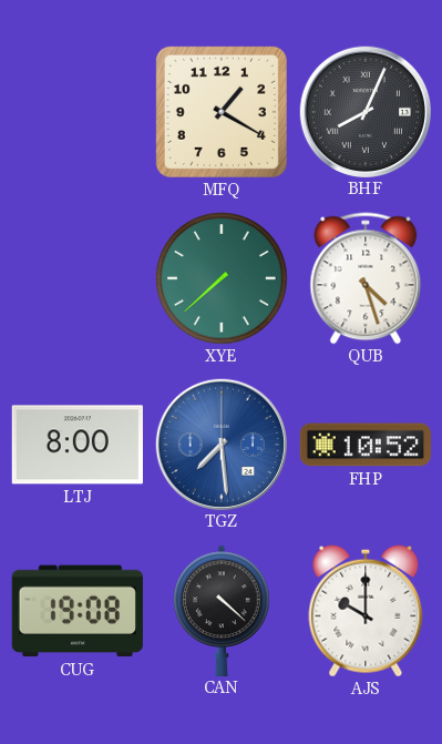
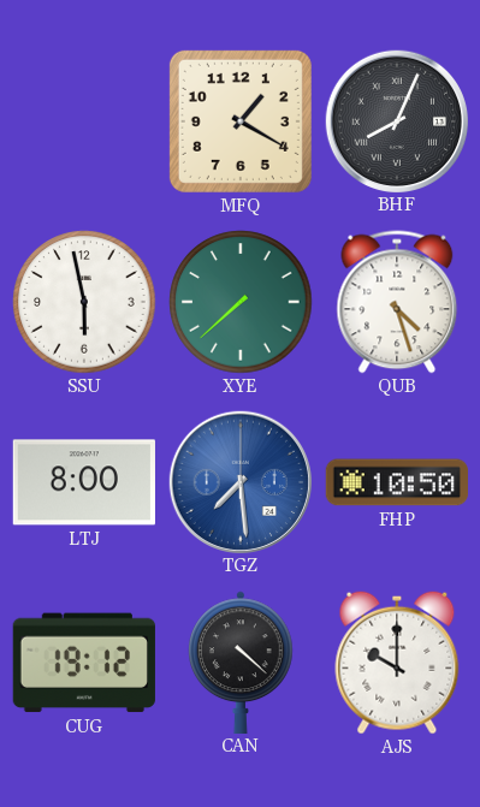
SSU: none -> 5:58
FHP: 10:52 -> 10:50
CUG: 19:08 -> 19:12
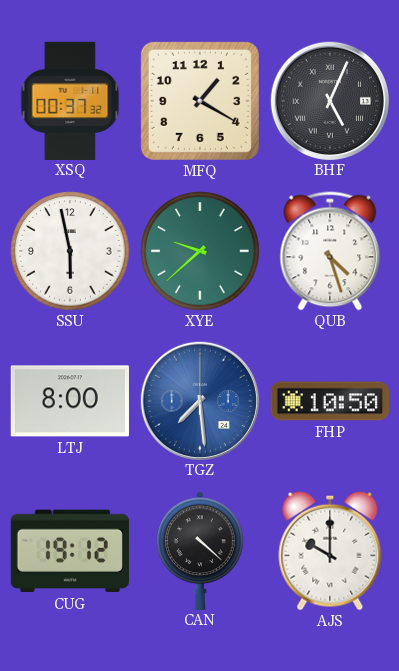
XSQ: none -> 00:37
BHF: 8:04 -> 5:04
XYE: 7:38 -> 9:38
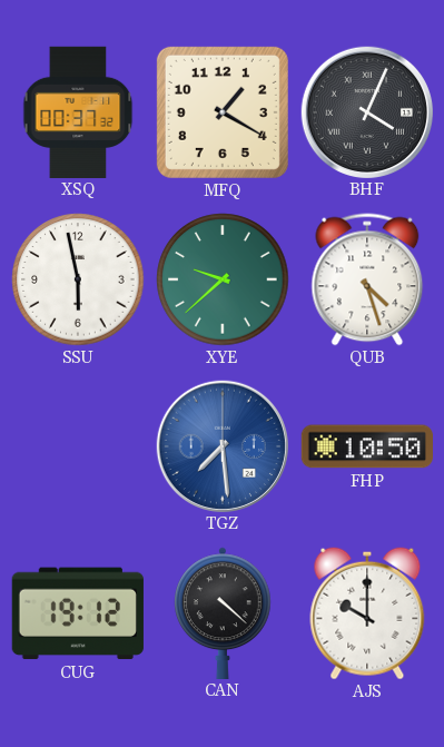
BHF: 5:04 -> 4:04
LTJ: 8:00 -> none
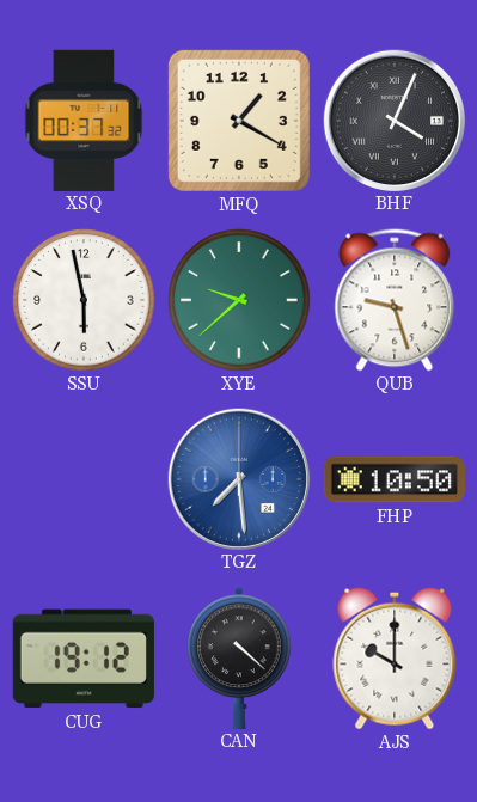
QUB: 4:27 -> 9:27
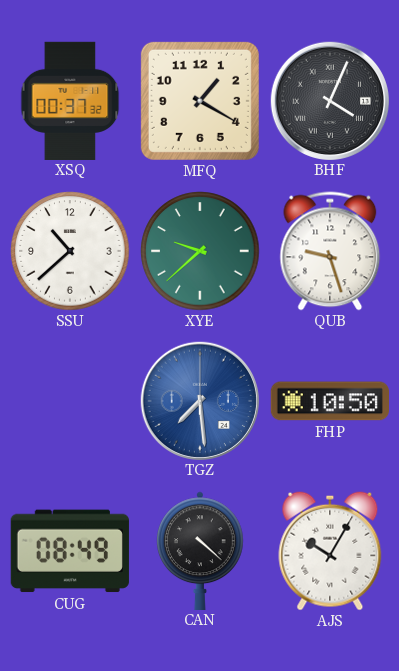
SSU: 5:58 -> 10:38
CUG: 19:12 -> 08:49
AJS: 10:00 -> 10:05
